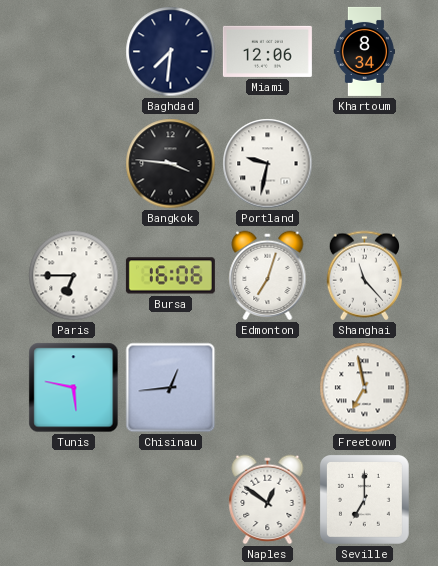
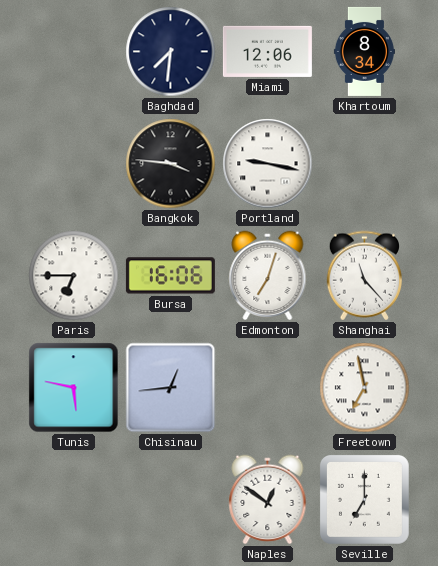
Portland: 9:32 -> 9:17
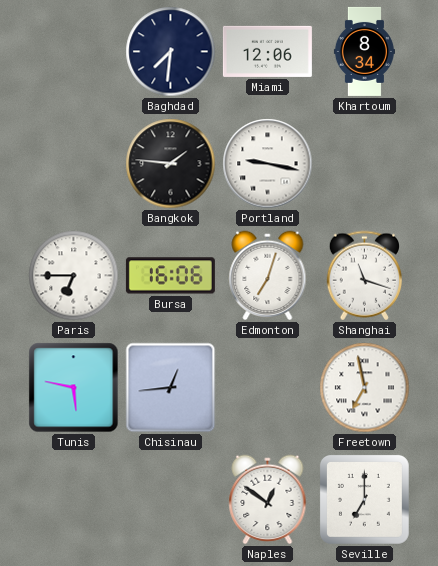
Bangkok: 3:46 -> 1:46
Shanghai: 11:23 -> 11:18
